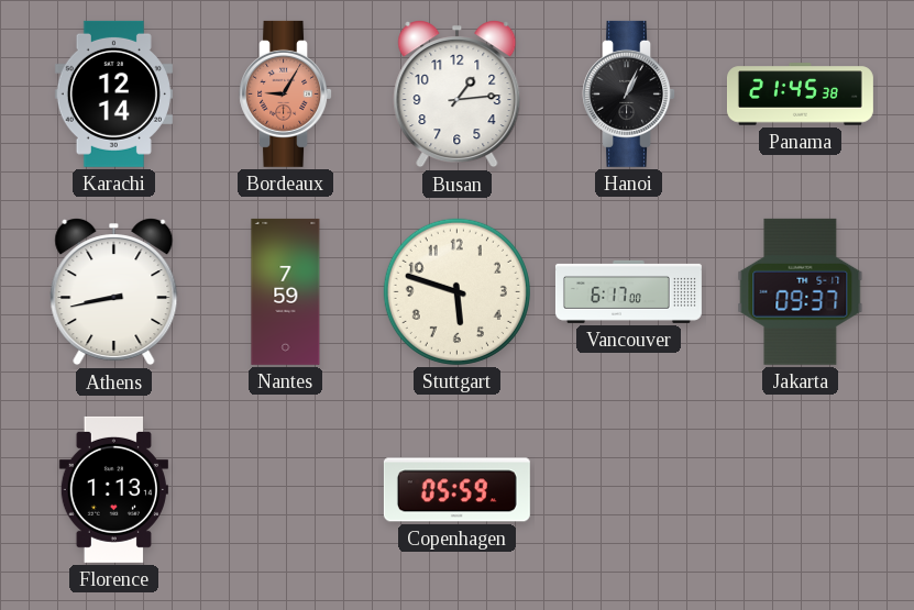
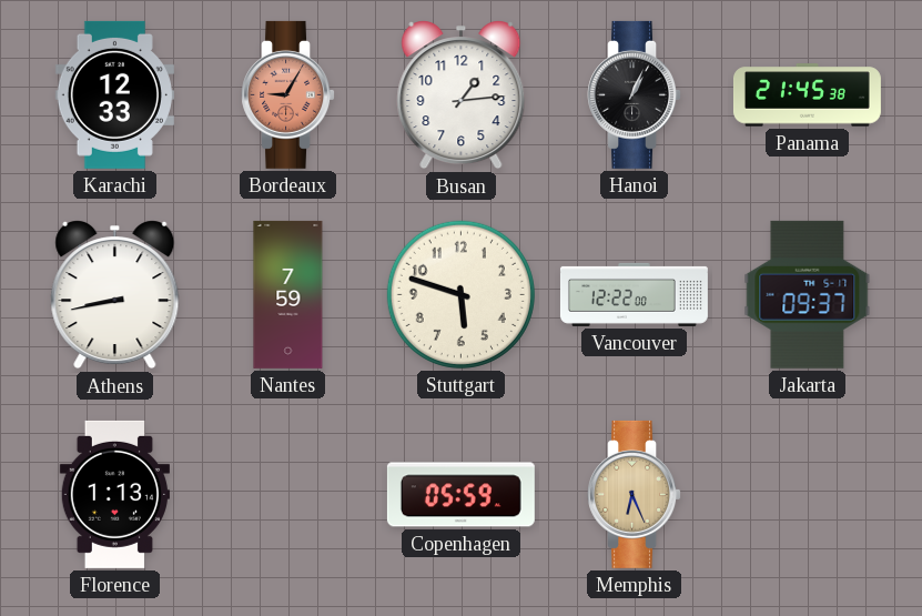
Karachi: 12:14 -> 12:33
Vancouver: 6:17 -> 12:22
Memphis: none -> 6:26
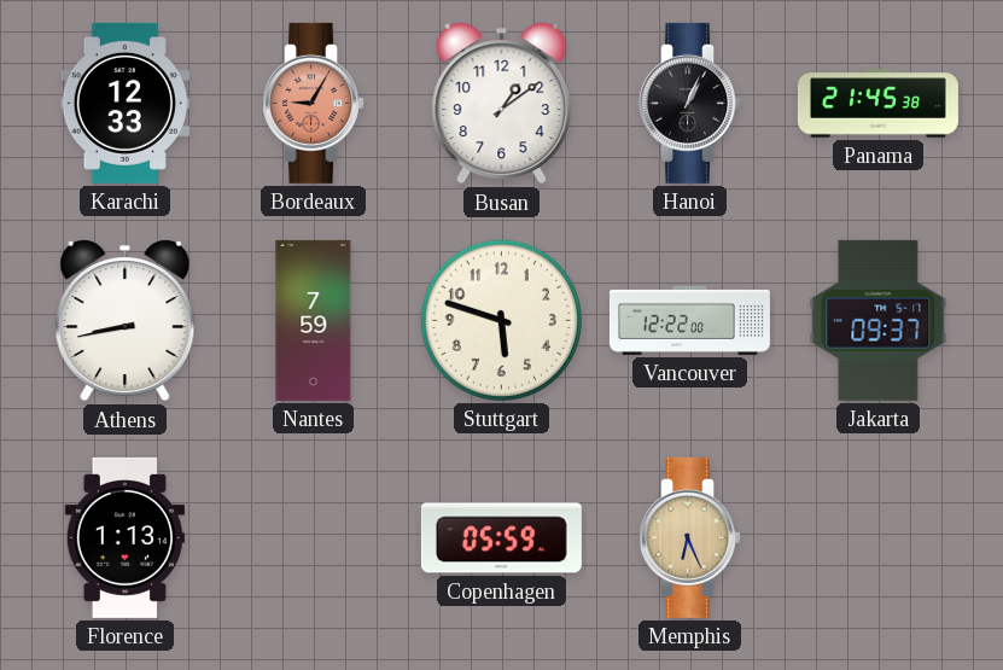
Busan: 1:14 -> 1:09
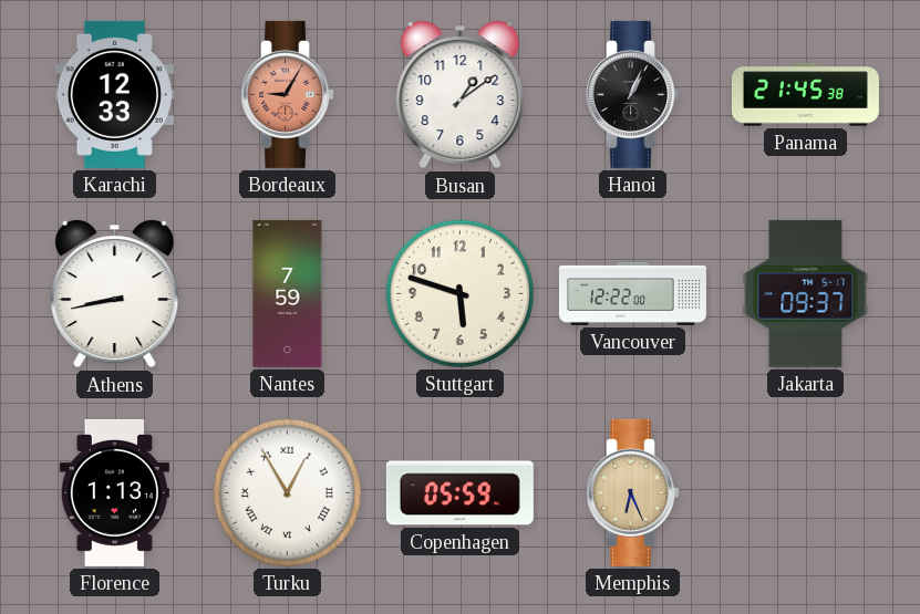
Turku: none -> 12:55
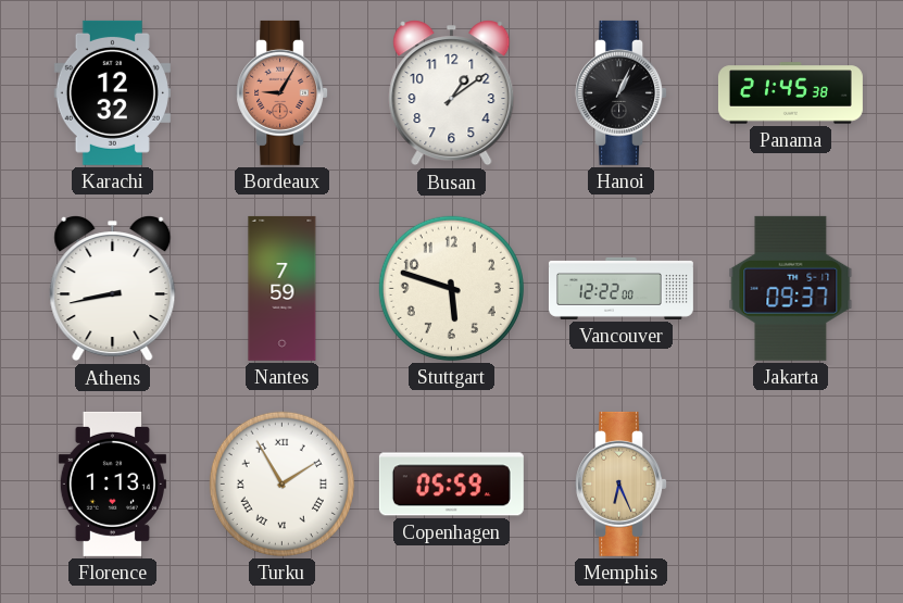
Karachi: 12:33 -> 12:32
Turku: 12:55 -> 1:55
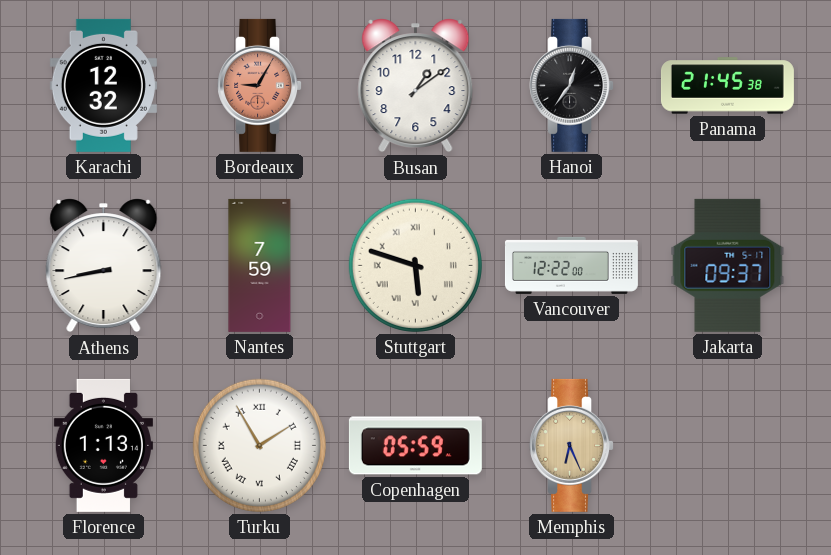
Hanoi: 1:04 -> 12:36
Stuttgart numerals: Arabic -> Roman
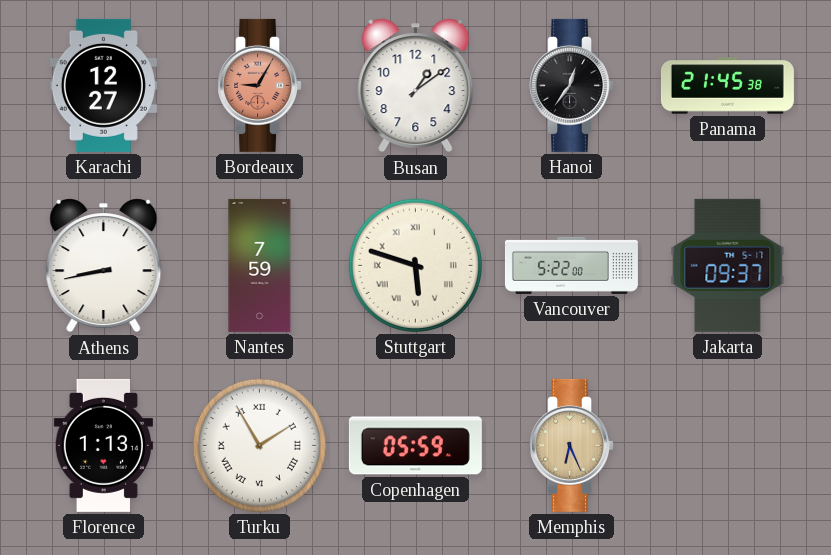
Karachi: 12:32 -> 12:27
Vancouver: 12:22 -> 5:22
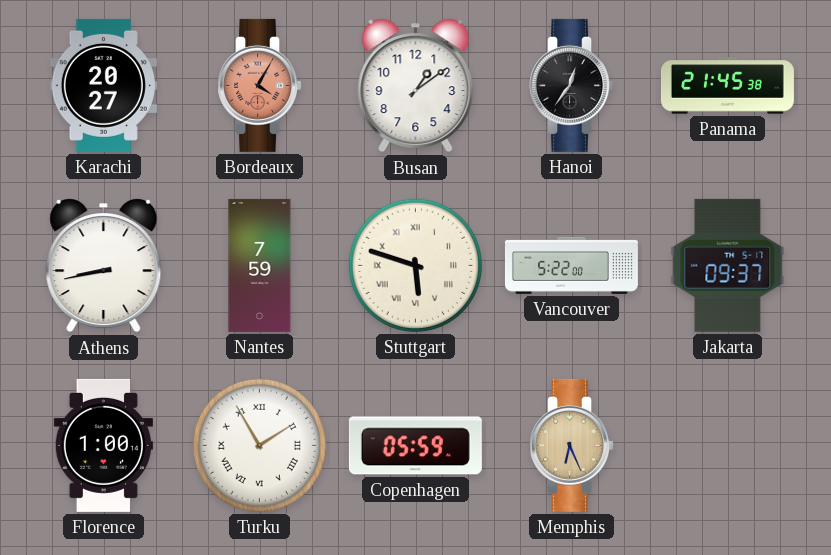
Karachi: 12:27 -> 20:27
Bordeaux: 9:05 -> 4:05
Florence: 1:13 -> 1:00
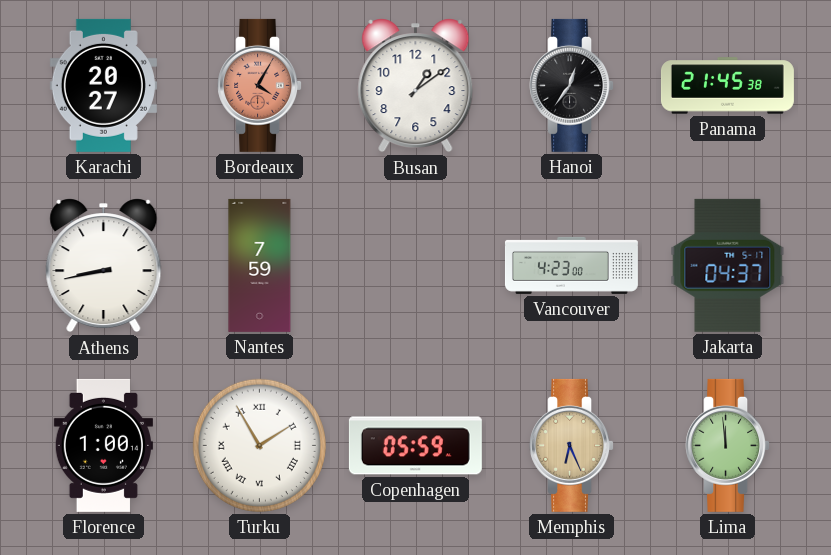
Stuttgart: 5:48 -> none
Vancouver: 5:22 -> 4:23
Jakarta: 09:37 -> 04:37
Lima: none -> 11:59
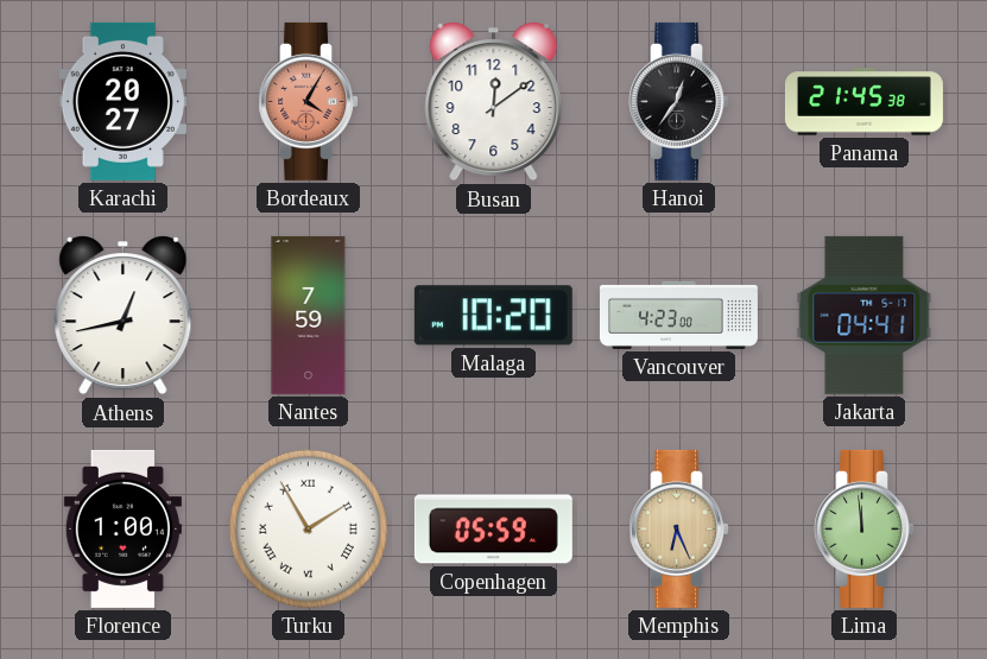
Busan: 1:09 -> 12:09
Athens: 8:43 -> 12:43
Malaga: none -> 10:20
Jakarta: 04:37 -> 04:41
